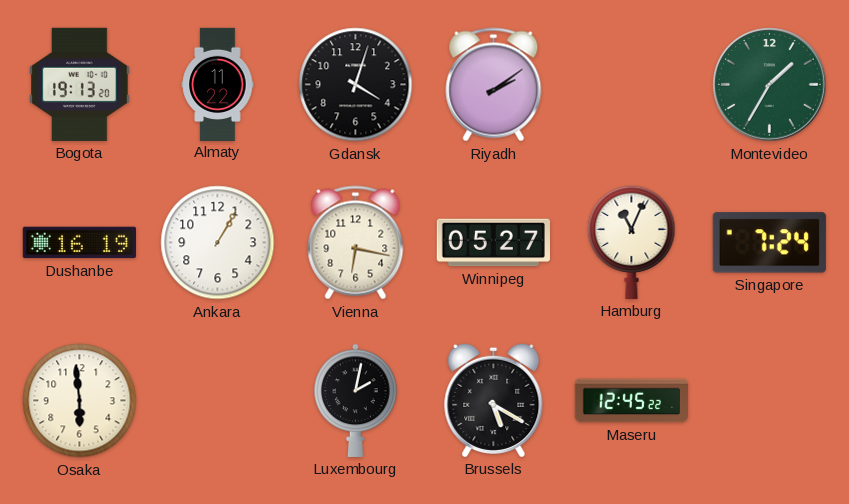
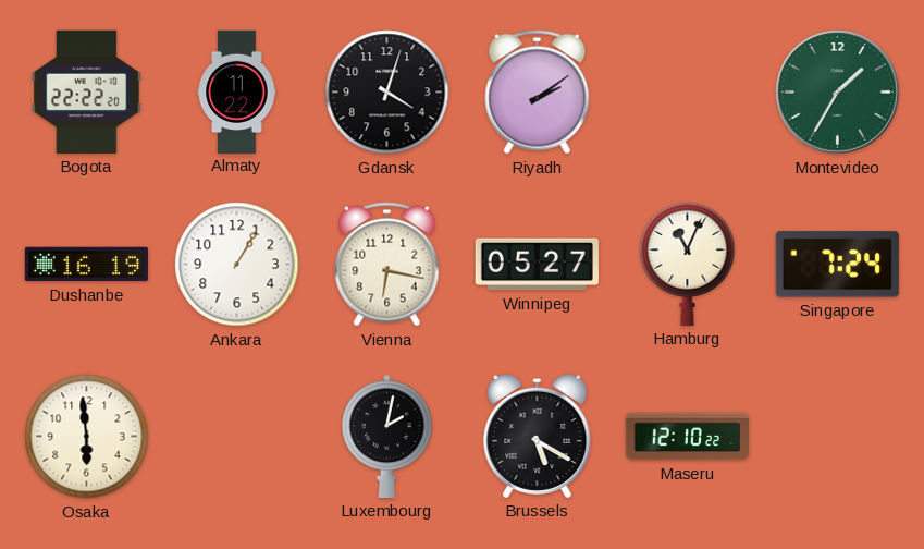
Bogota: 19:13 -> 22:22
Maseru: 12:45 -> 12:10
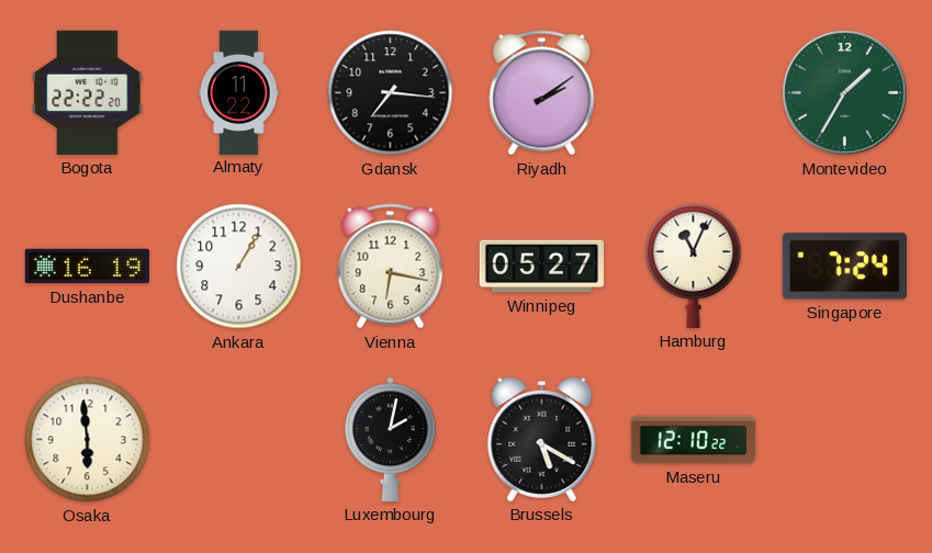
Gdansk: 4:03 -> 7:16
